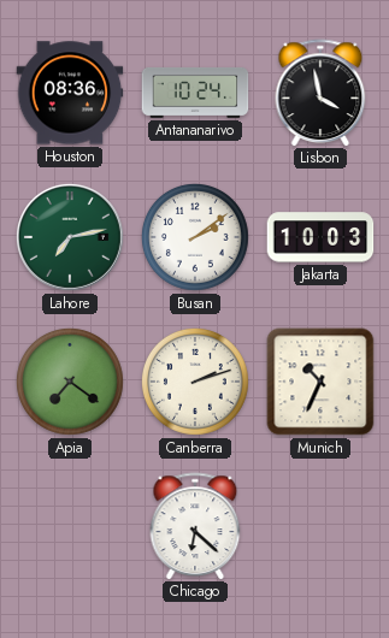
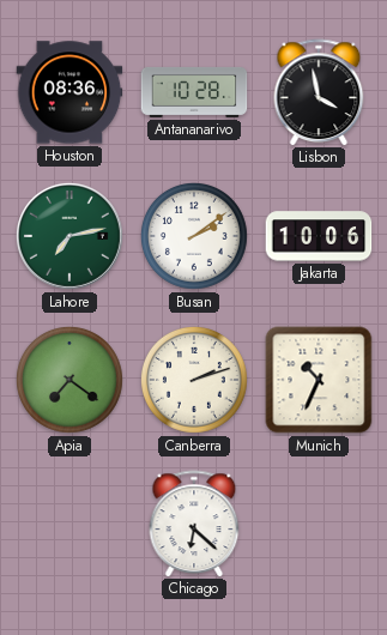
Antananarivo: 10:24 -> 10:28
Jakarta: 10:03 -> 10:06
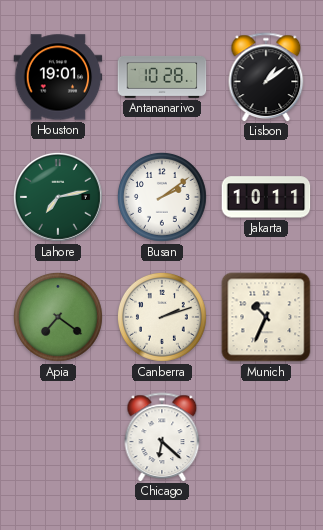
Houston: 08:36 -> 19:01
Lisbon: 3:58 -> 1:09
Jakarta: 10:06 -> 10:11
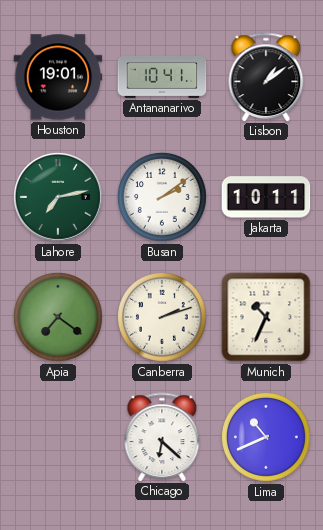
Antananarivo: 10:28 -> 10:41
Lima: none -> 10:41
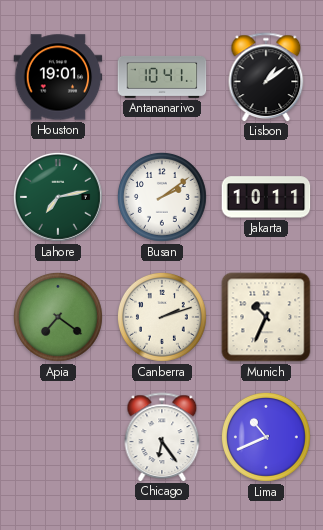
Chicago: 6:22 -> 6:24
